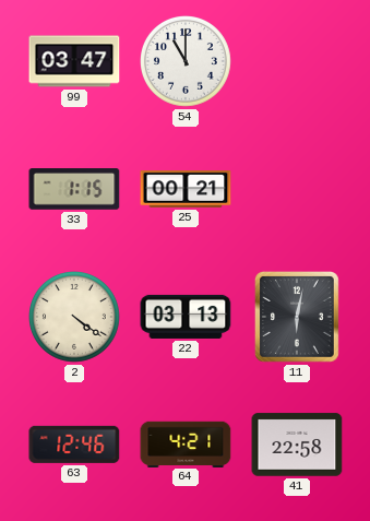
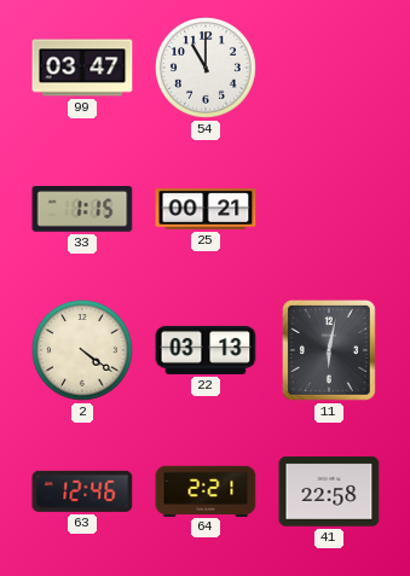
64: 4:21 -> 2:21
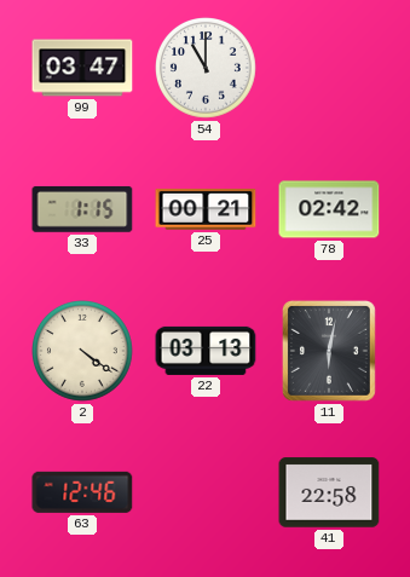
78: none -> 02:42
64: 2:21 -> none
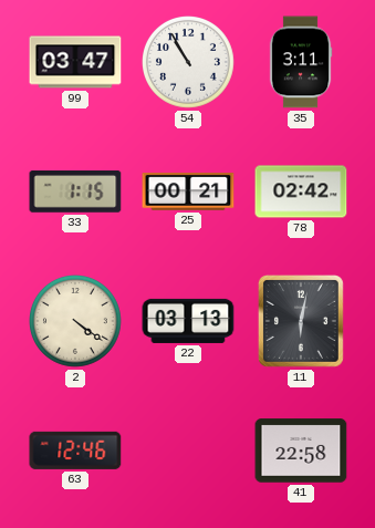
54: 11:00 -> 10:55
35: none -> 3:11
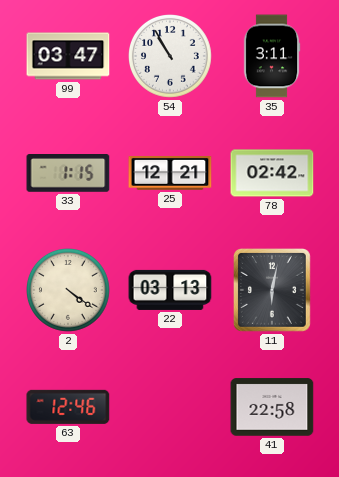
25: 00:21 -> 12:21
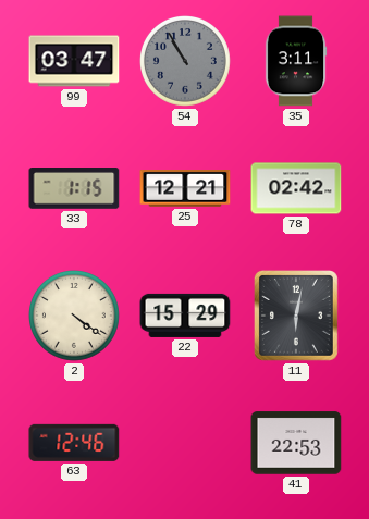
54 dial: white -> grey
22: 03:13 -> 15:29
41: 22:58 -> 22:53
